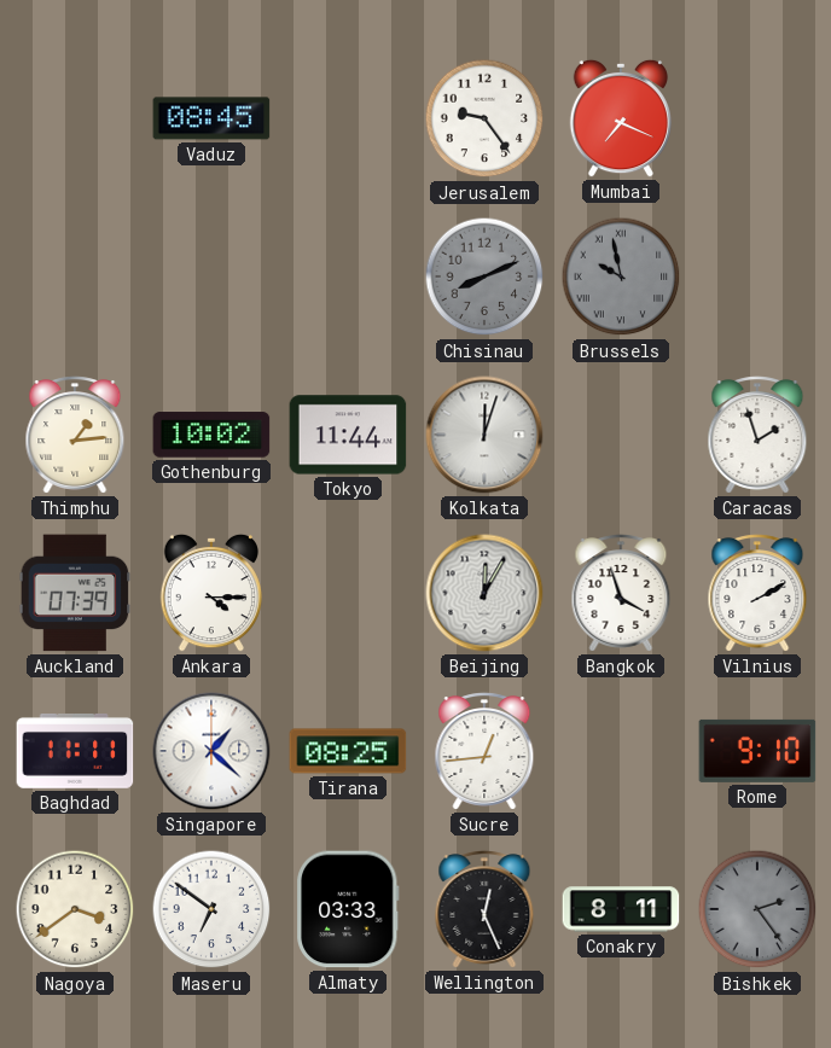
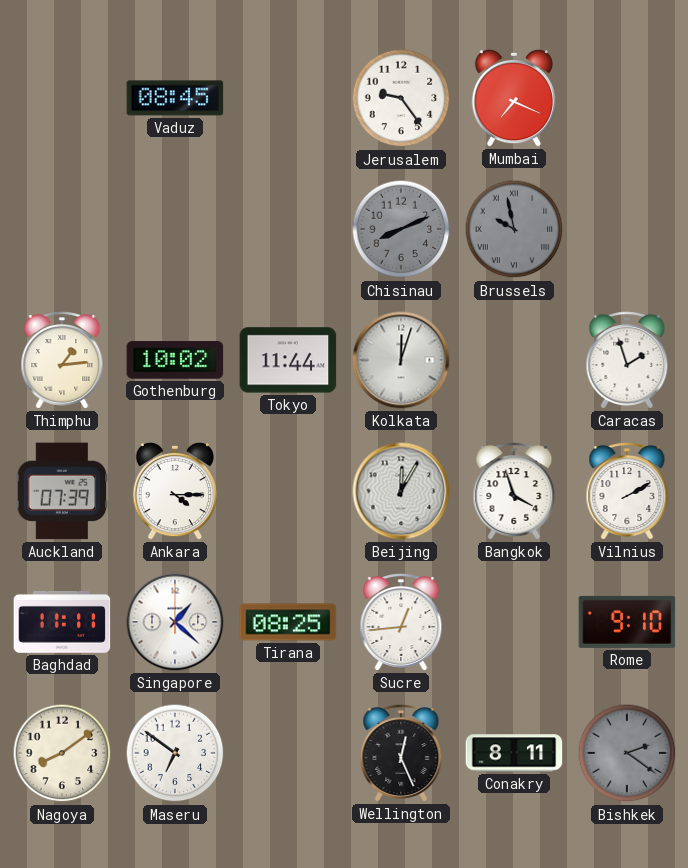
Nagoya: 3:39 -> 8:09
Almaty: 03:33 -> none
Bishkek: 2:24 -> 2:21
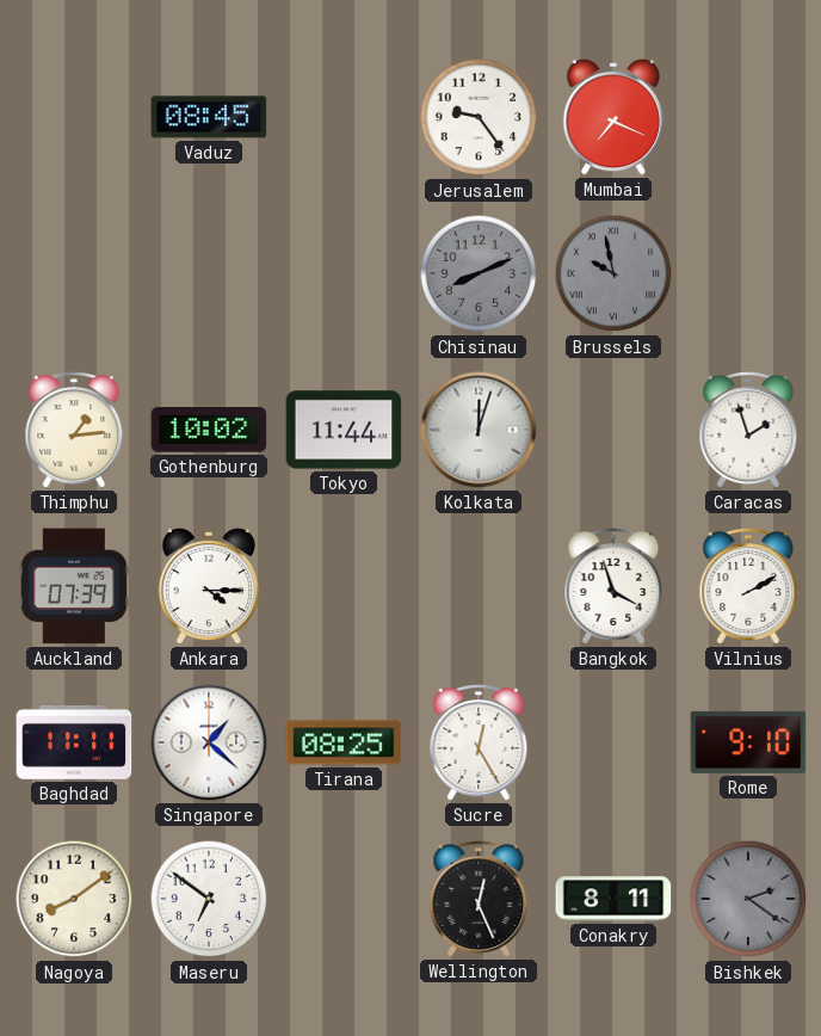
Beijing: 12:05 -> none
Sucre: 12:44 -> 12:25
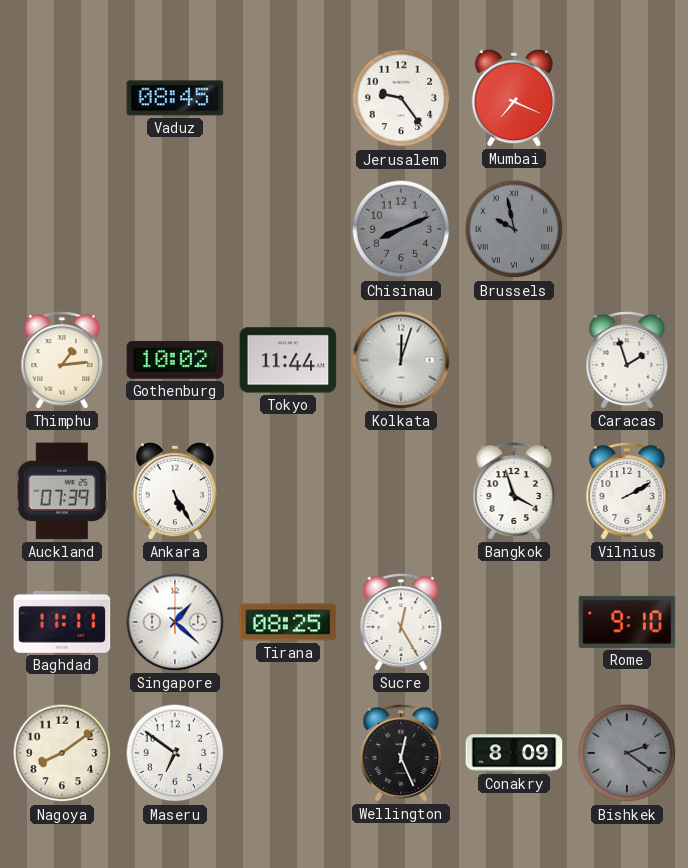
Ankara: 4:15 -> 5:25
Conakry: 8:11 -> 8:09
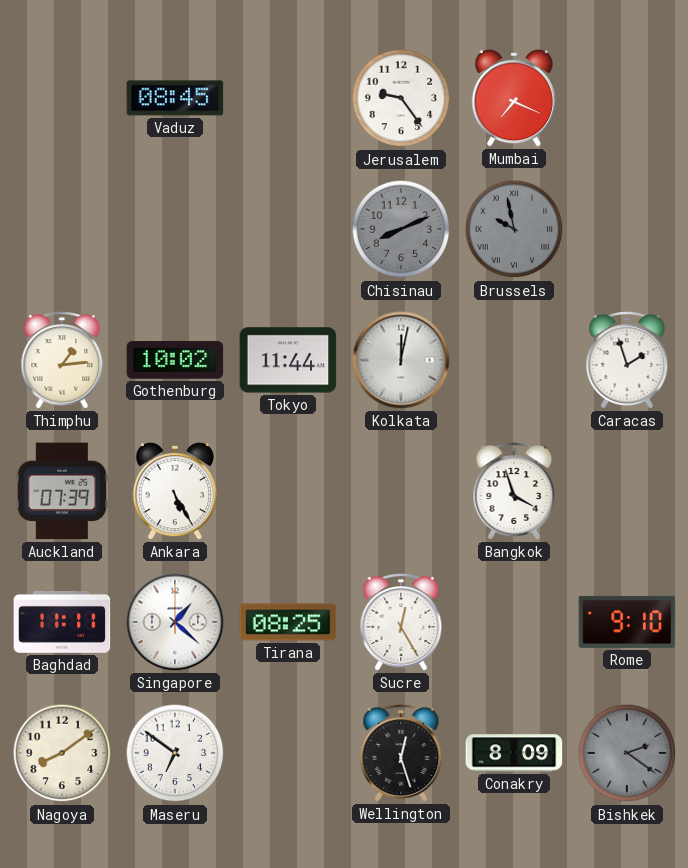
Kolkata: 12:03 -> 12:02
Vilnius: 2:10 -> none
Wellington: 12:26 -> 12:27
